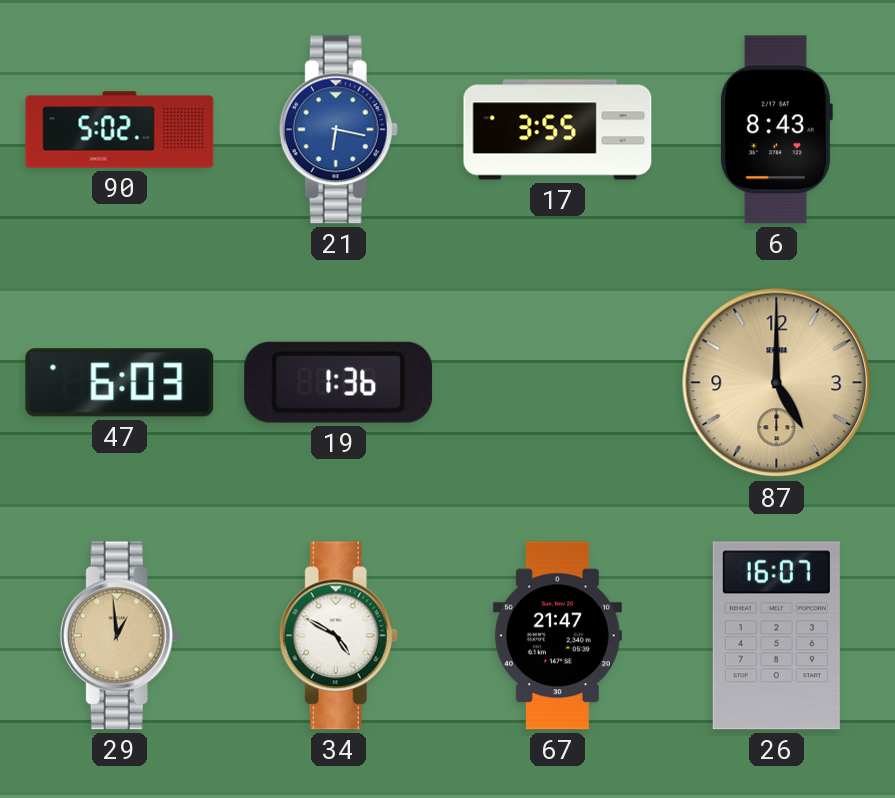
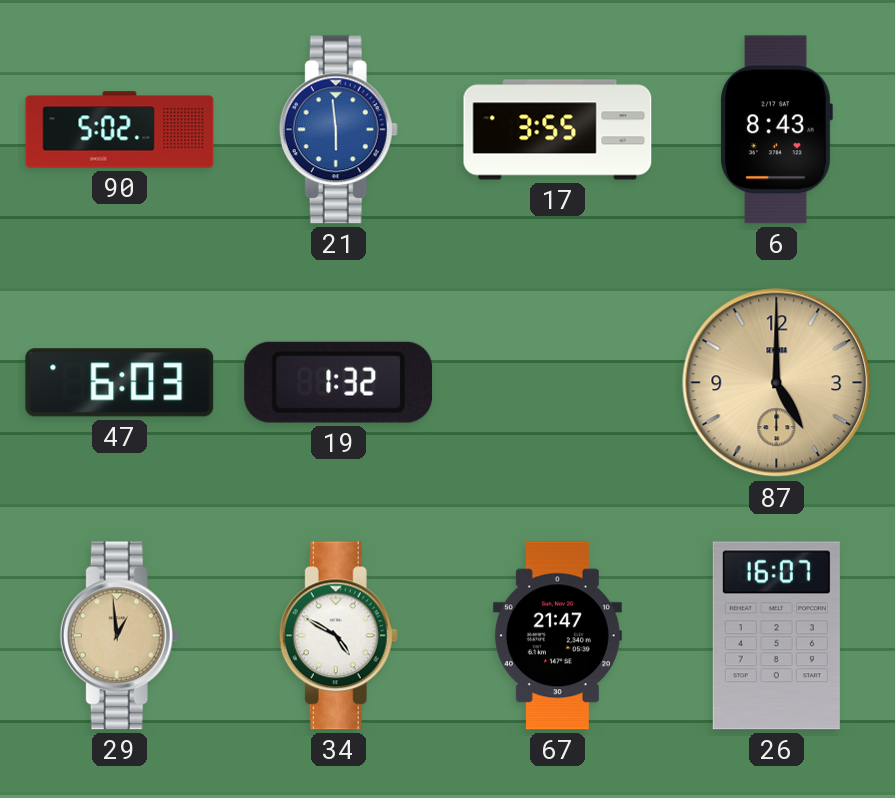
21: 6:17 -> 5:59
19: 1:36 -> 1:32
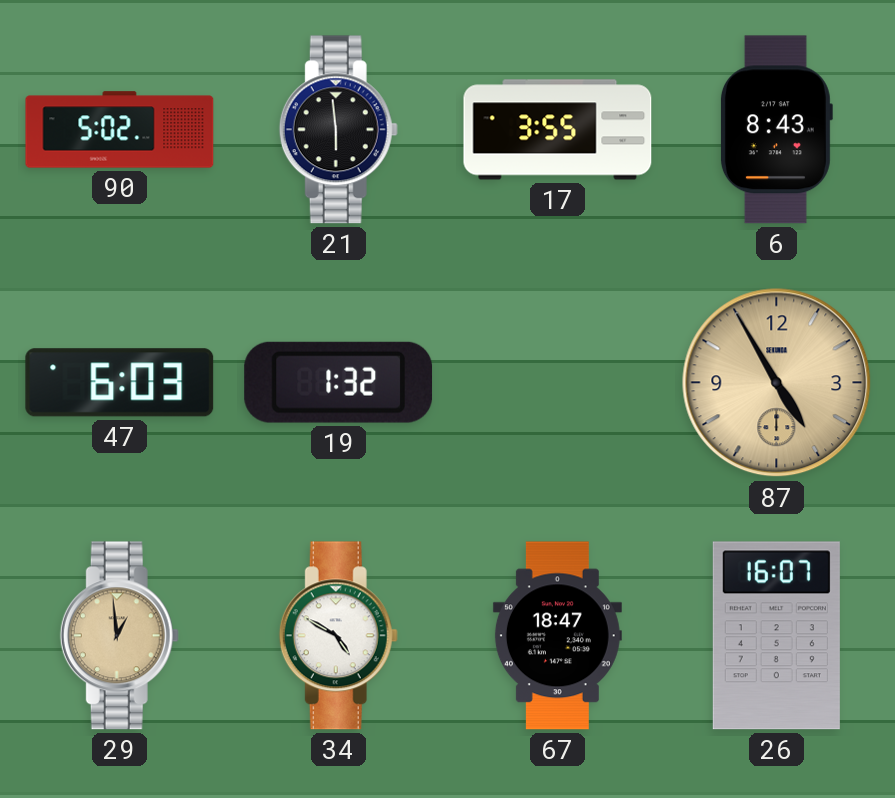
21 dial: blue -> black
87: 5:00 -> 4:55
67: 21:47 -> 18:47
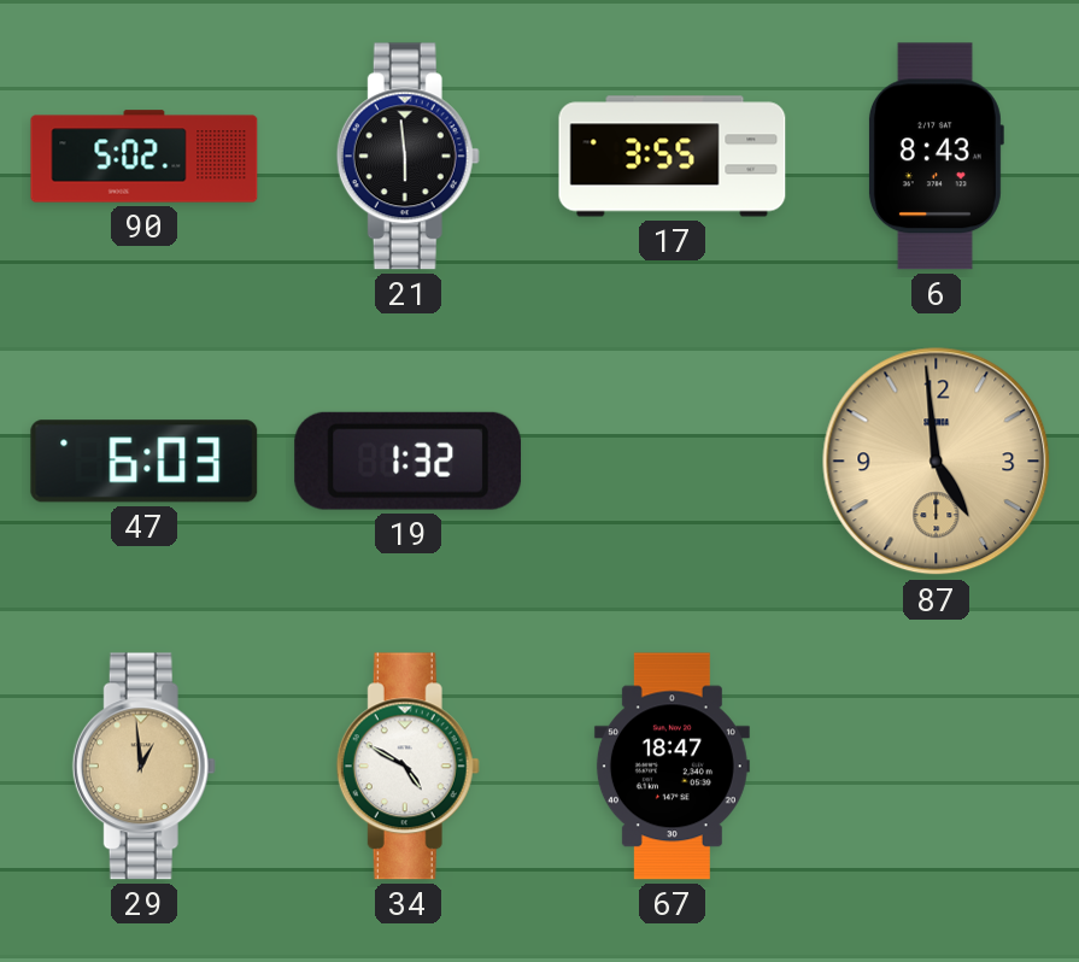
87: 4:55 -> 4:59
26: 16:07 -> none
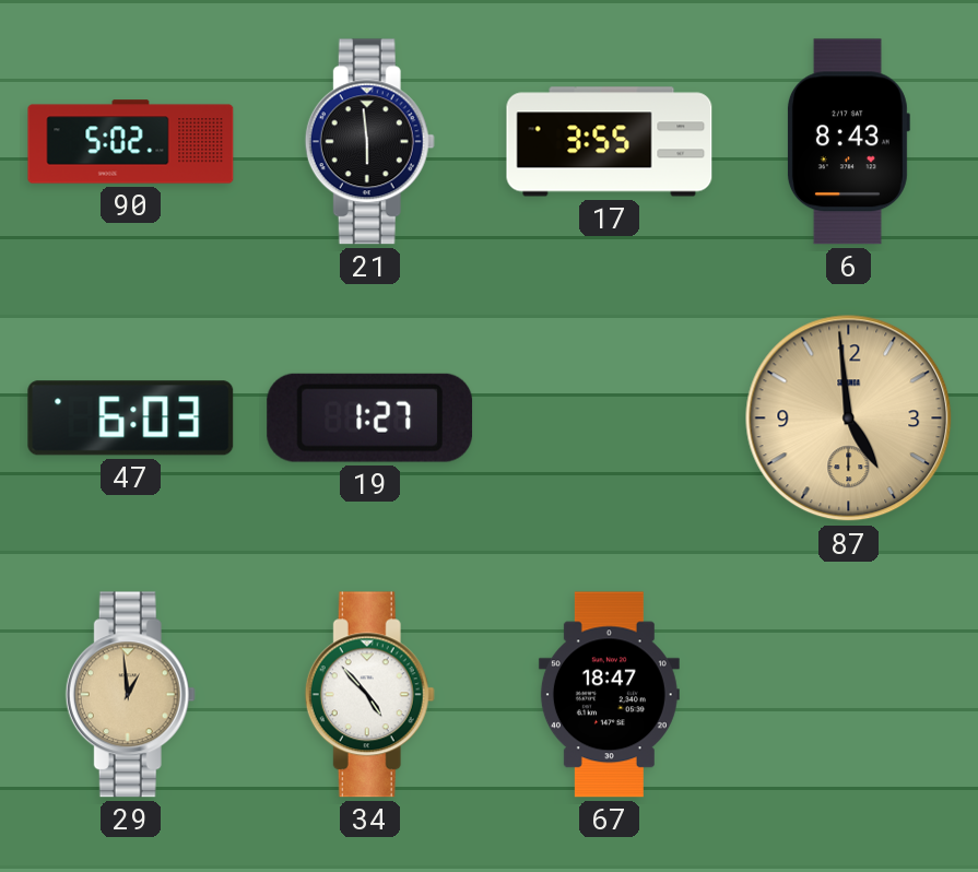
19: 1:32 -> 1:27
34: 4:50 -> 4:53
